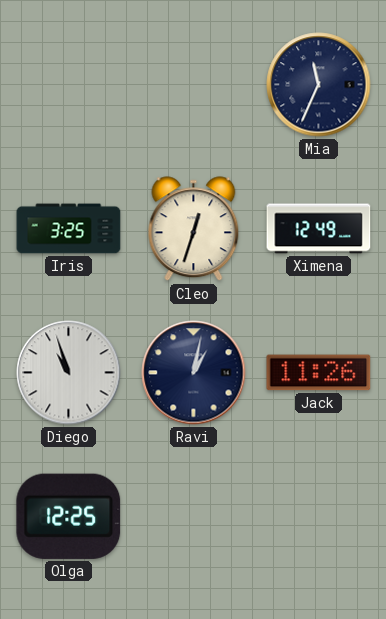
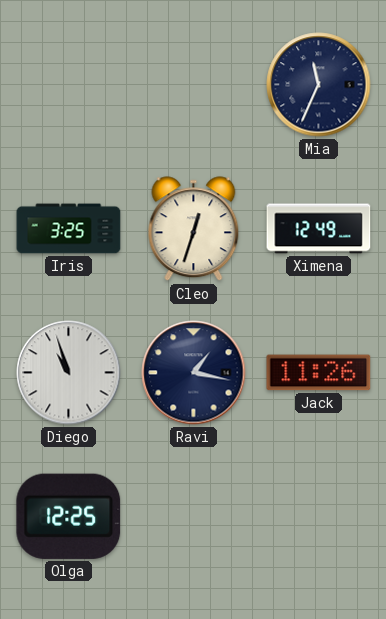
Ravi: 1:02 -> 1:17
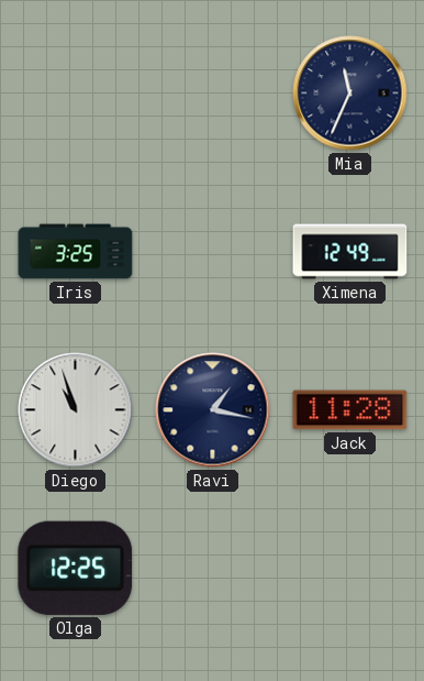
Cleo: 12:33 -> none
Jack: 11:26 -> 11:28
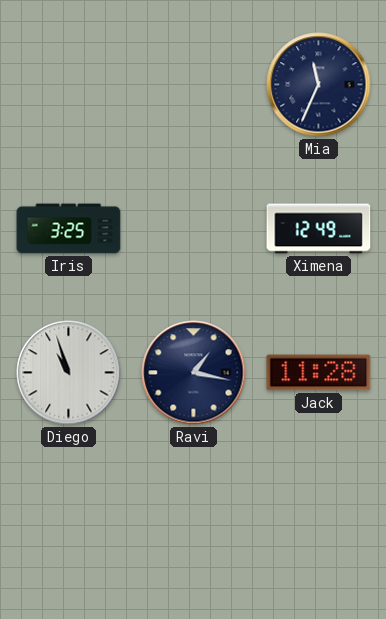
Olga: 12:25 -> none
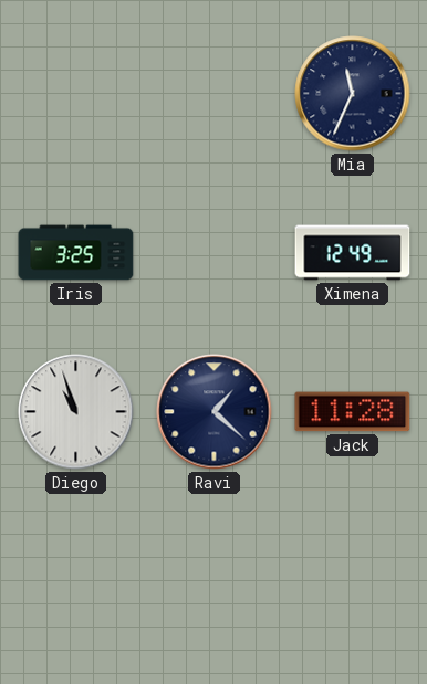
Ravi: 1:17 -> 1:22
